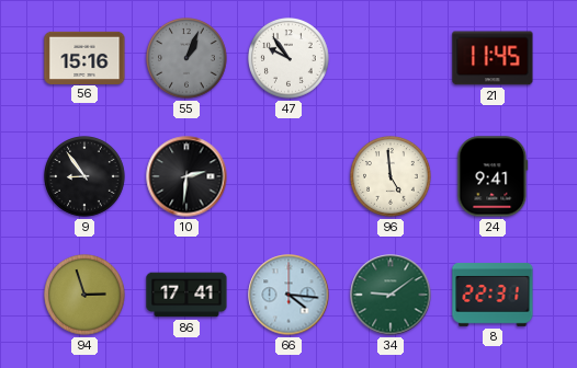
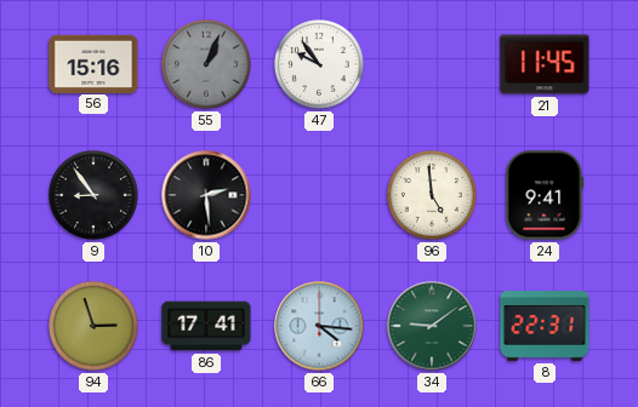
10: 2:31 -> 2:29
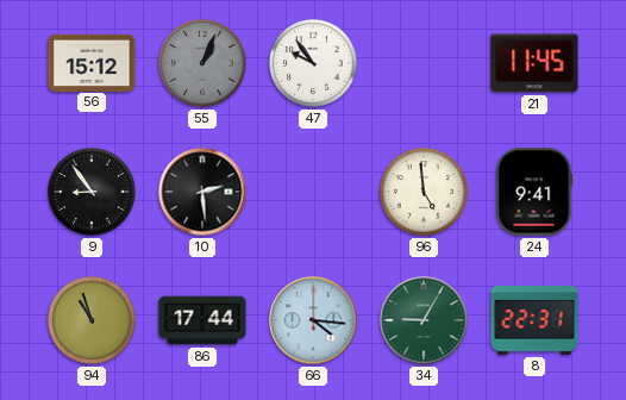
56: 15:16 -> 15:12
94: 2:57 -> 10:57
86: 17:41 -> 17:44
34: 9:09 -> 9:05
